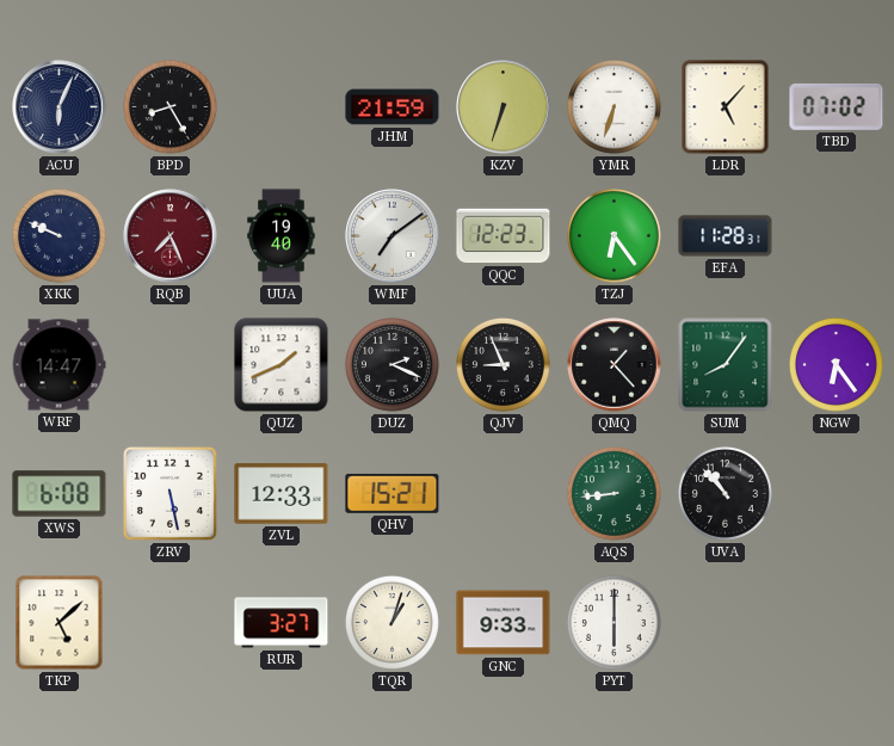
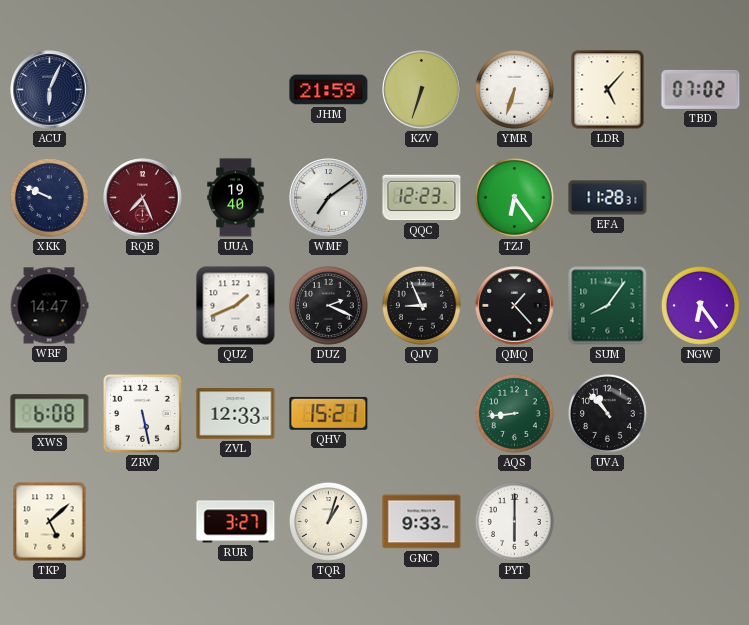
BPD: 8:25 -> none
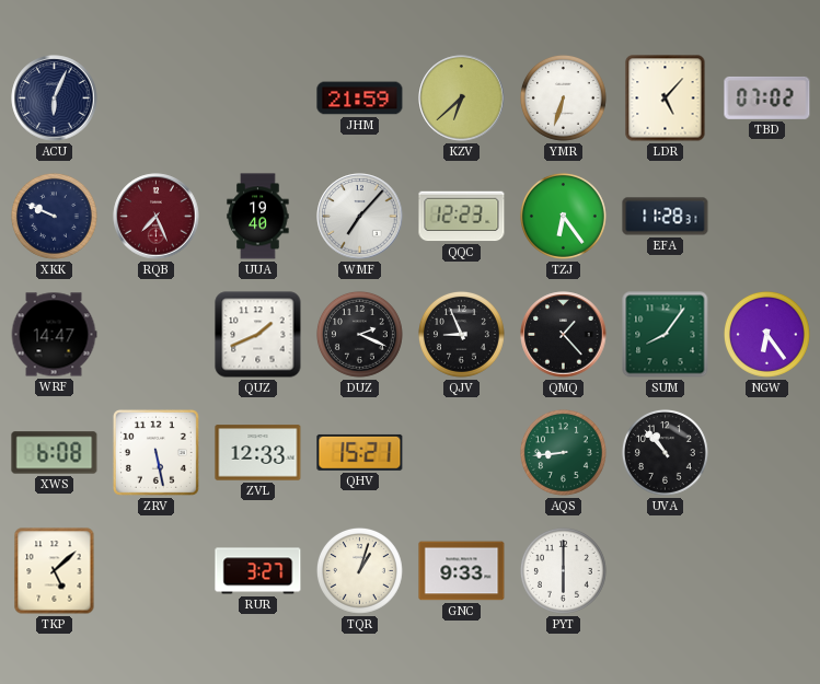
KZV: 6:33 -> 6:38
WMF: 7:09 -> 7:07
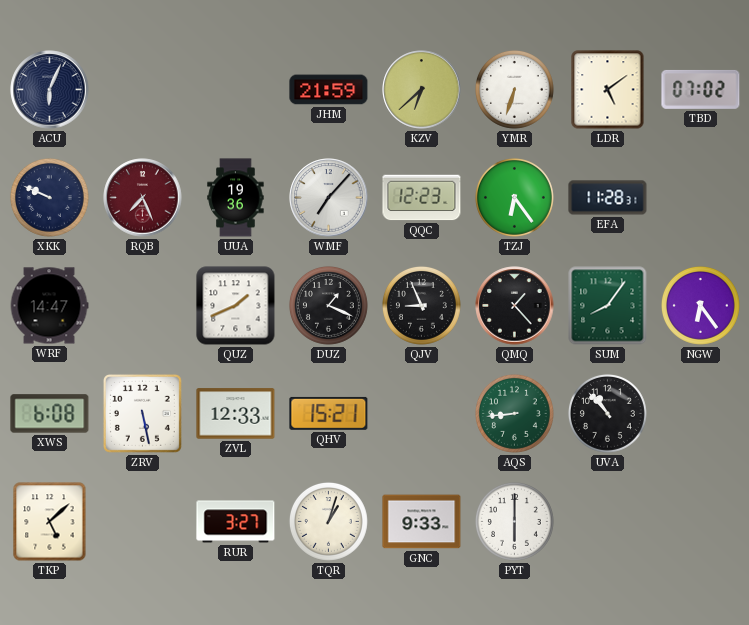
LDR: 5:07 -> 5:09
UUA: 19:40 -> 19:36
DUZ: 2:19 -> 1:19
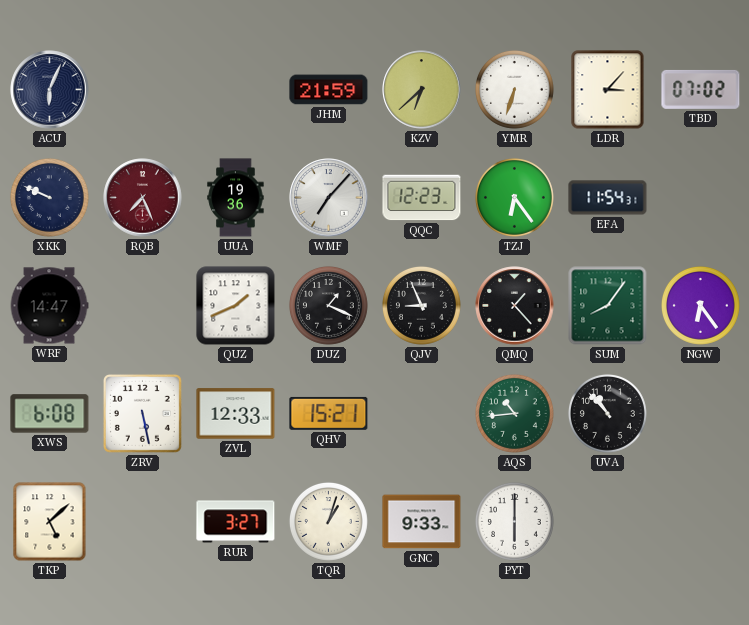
LDR: 5:09 -> 3:07
EFA: 11:28 -> 11:54
AQS: 8:44 -> 10:44
